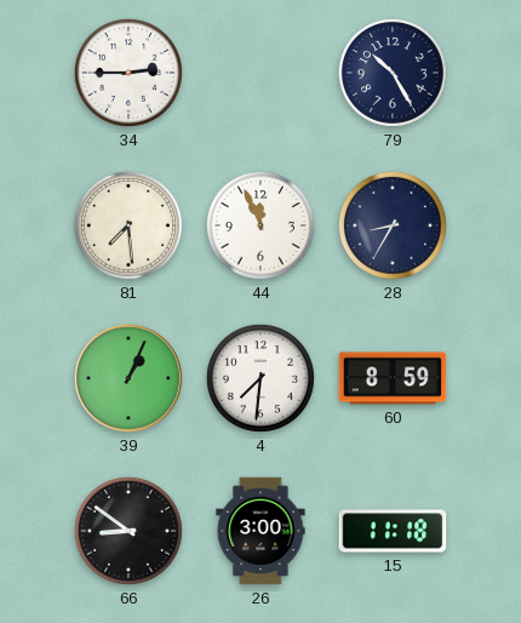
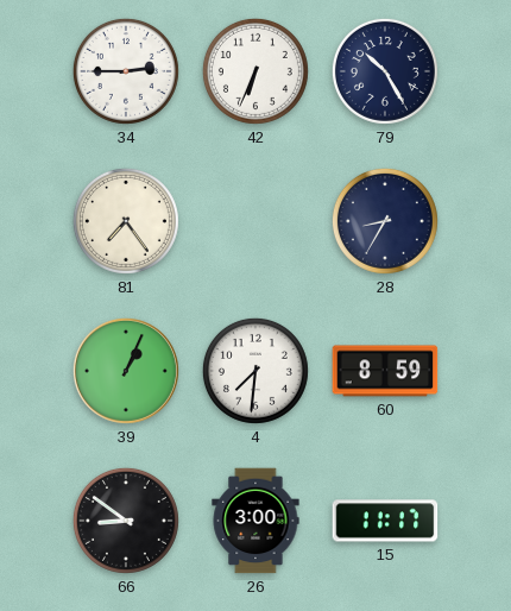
42: none -> 6:34
81: 7:29 -> 7:24
44: 11:56 -> none
15: 11:18 -> 11:17
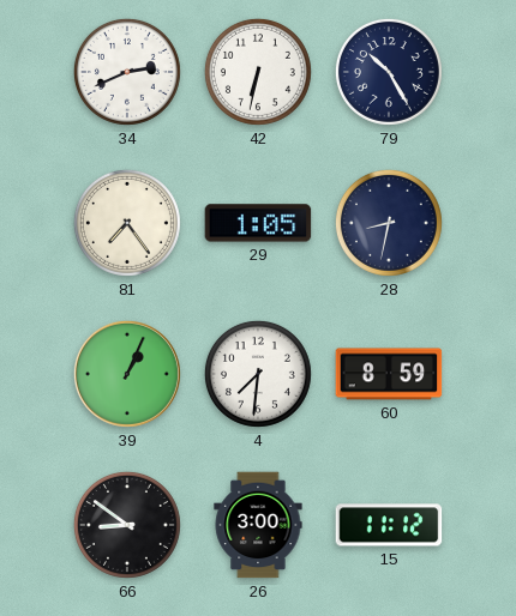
34: 2:45 -> 2:41
42: 6:34 -> 6:32
29: none -> 1:05
28: 8:35 -> 8:32
15: 11:17 -> 11:12
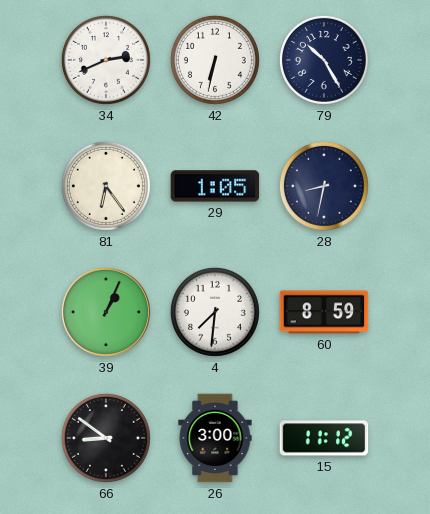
81: 7:24 -> 6:24
